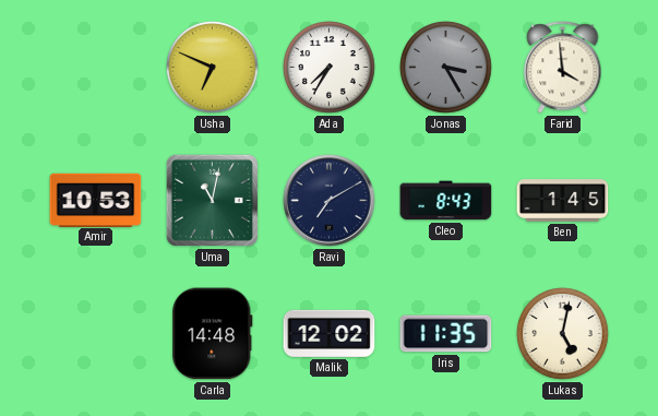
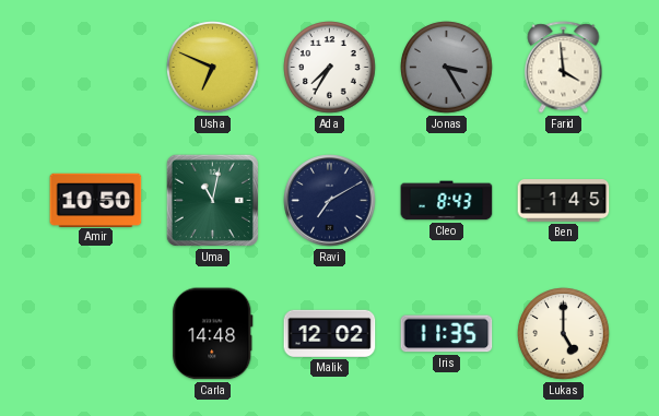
Amir: 10:53 -> 10:50
Lukas: 5:02 -> 5:00
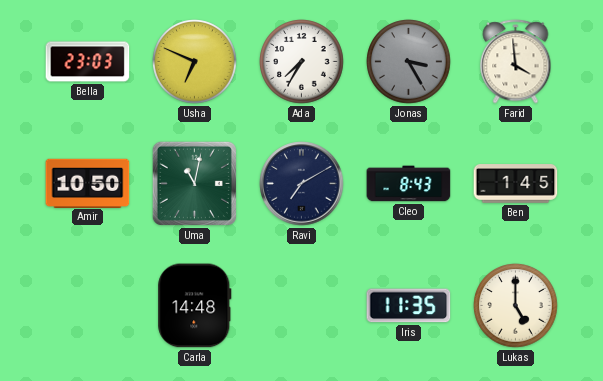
Bella: none -> 23:03
Malik: 12:02 -> none
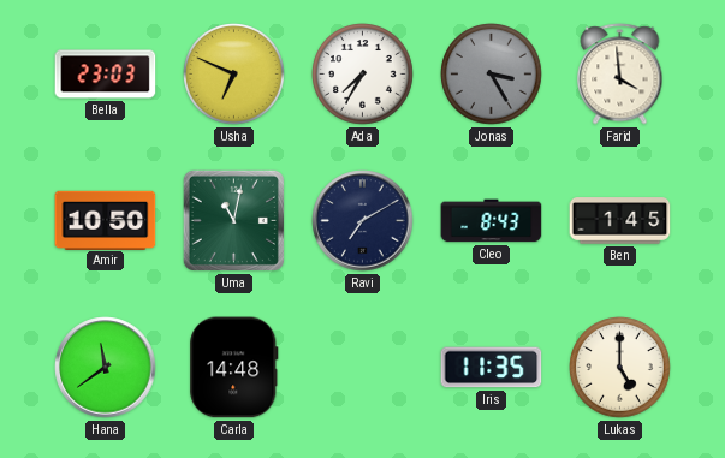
Hana: none -> 11:39
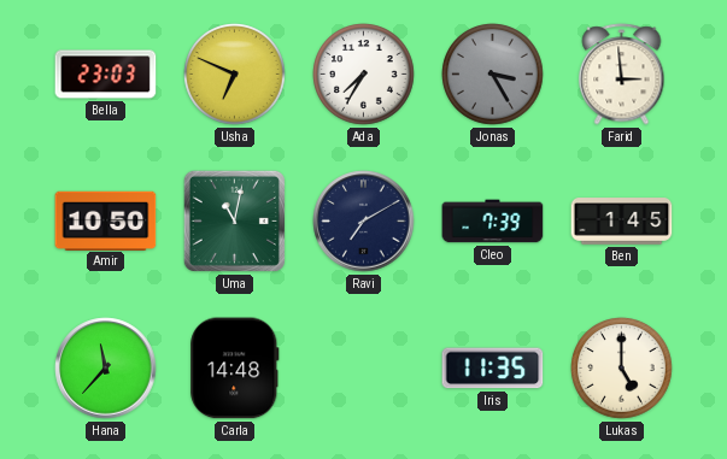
Farid: 3:59 -> 2:59
Cleo: 8:43 -> 7:39
Hana: 11:39 -> 11:37
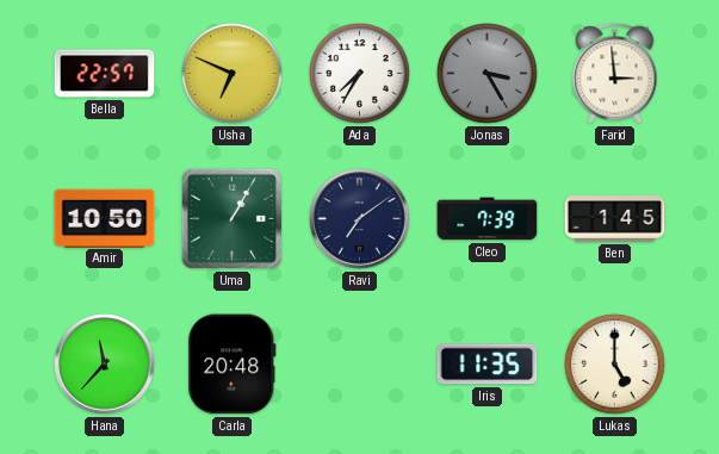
Bella: 23:03 -> 22:57
Uma: 11:02 -> 1:05
Ravi: 7:10 -> 7:09
Carla: 14:48 -> 20:48
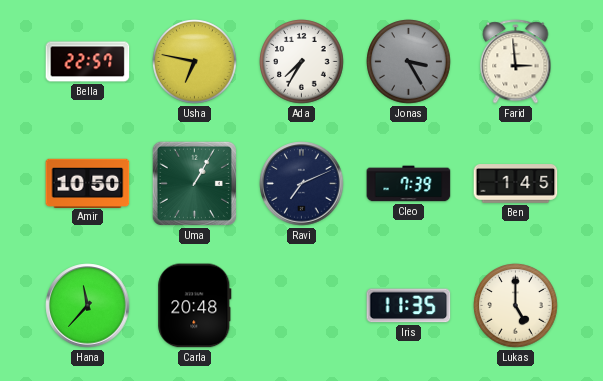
Usha: 6:49 -> 6:47
Ravi: 7:09 -> 7:11
